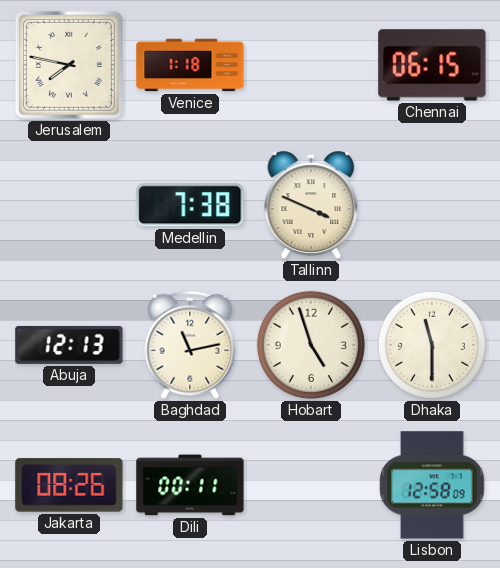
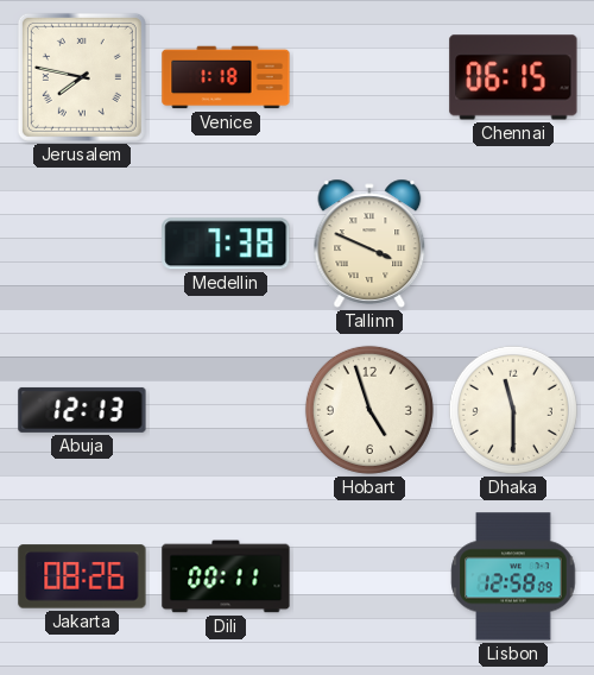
Baghdad: 11:13 -> none
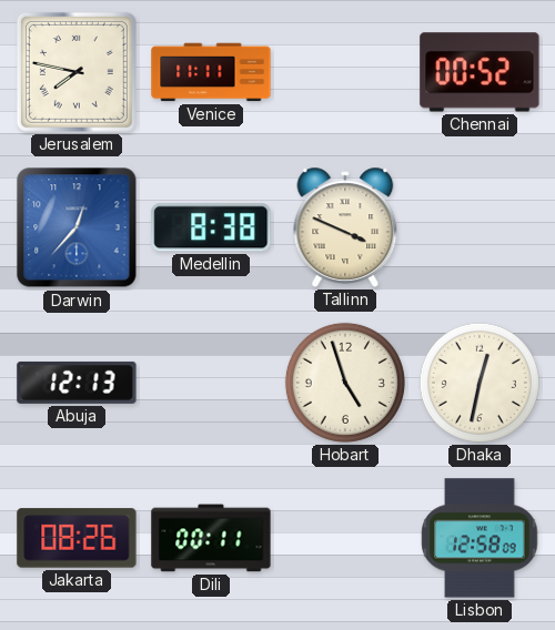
Venice: 1:18 -> 11:11
Chennai: 06:15 -> 00:52
Darwin: none -> 12:37
Medellin: 7:38 -> 8:38
Dhaka: 11:30 -> 12:32
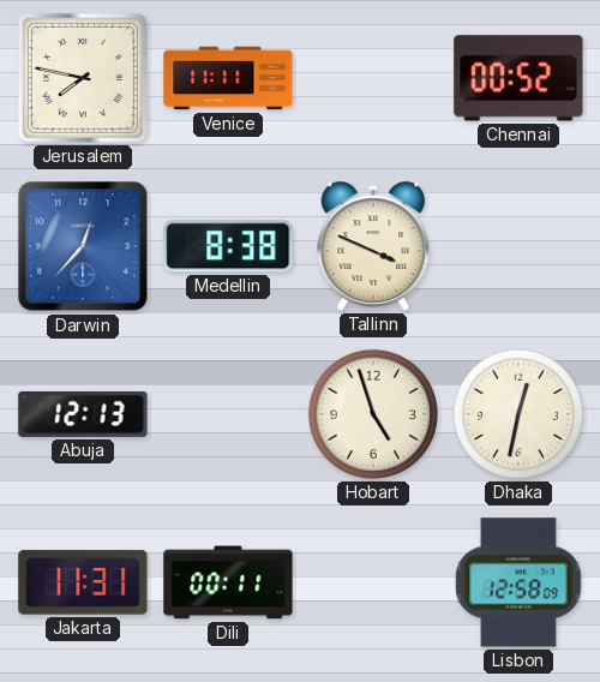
Jakarta: 08:26 -> 11:31
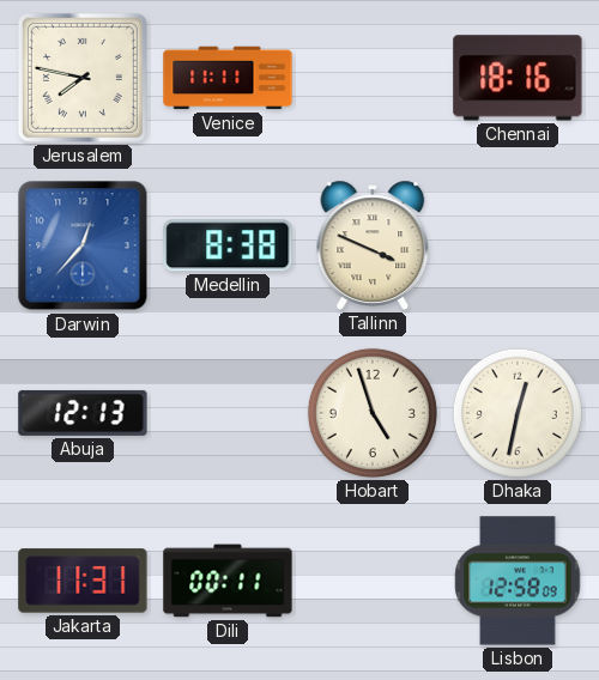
Chennai: 00:52 -> 18:16
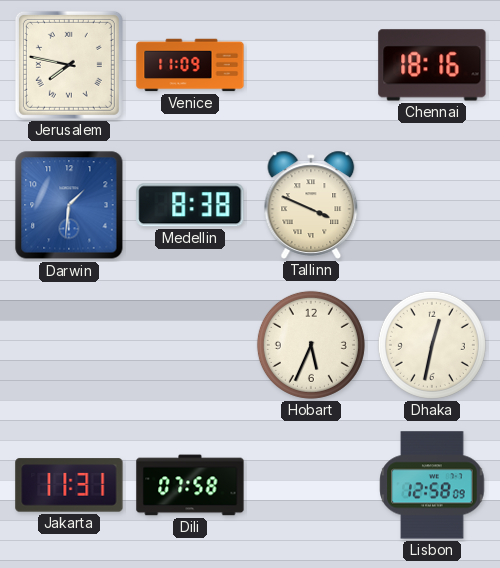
Venice: 11:11 -> 11:09
Darwin: 12:37 -> 1:31
Abuja: 12:13 -> none
Hobart: 4:57 -> 5:34
Dili: 00:11 -> 07:58
